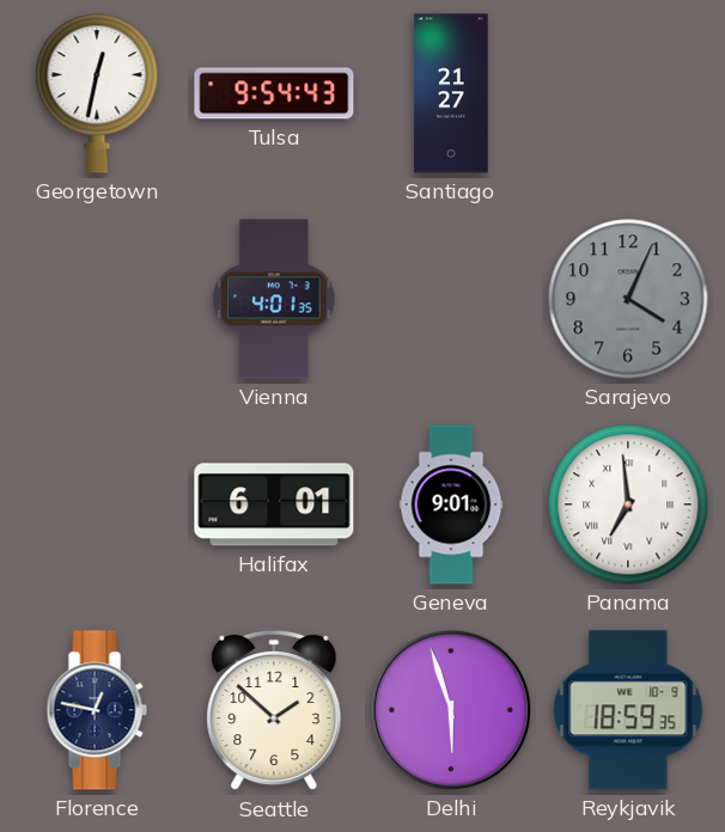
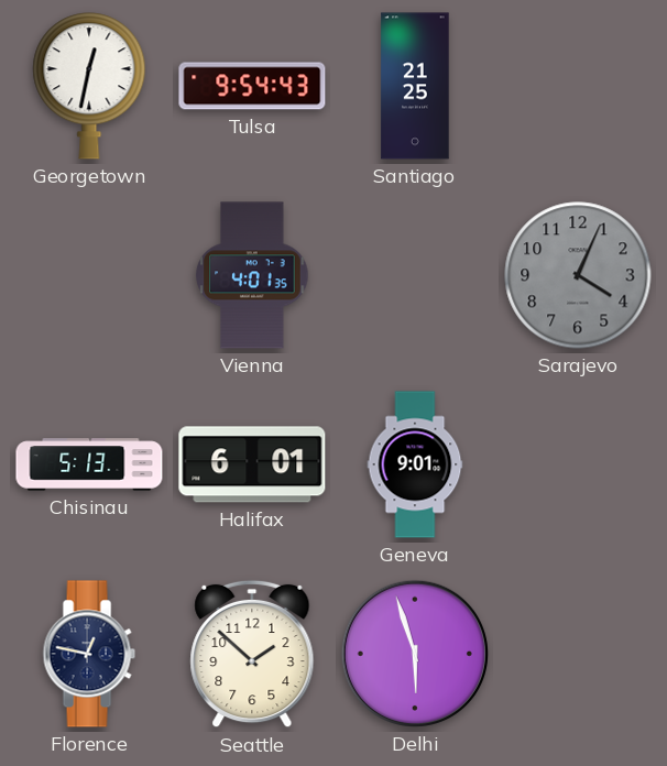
Santiago: 21:27 -> 21:25
Chisinau: none -> 5:13
Panama: 6:59 -> none
Reykjavik: 18:59 -> none
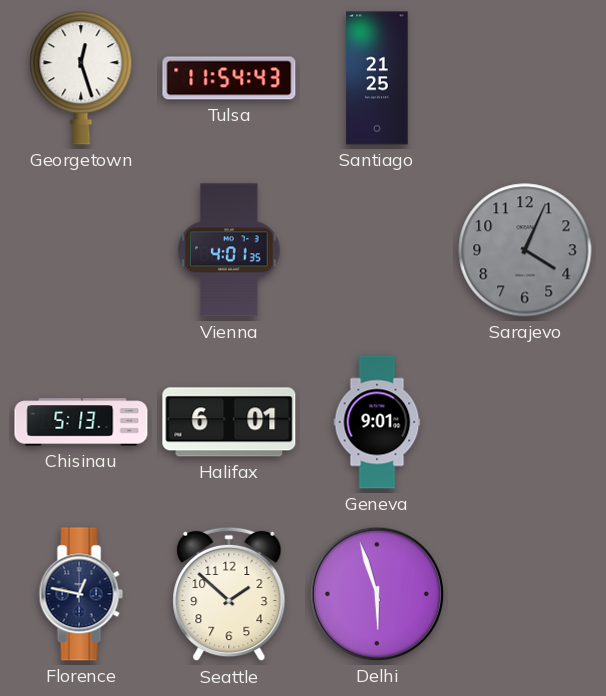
Georgetown: 12:32 -> 12:27
Tulsa: 9:54 -> 11:54
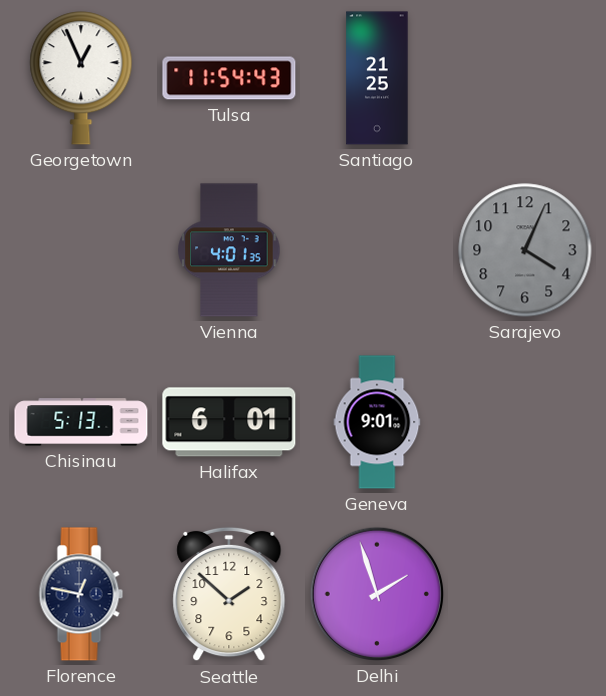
Georgetown: 12:27 -> 12:56
Delhi: 5:57 -> 1:57
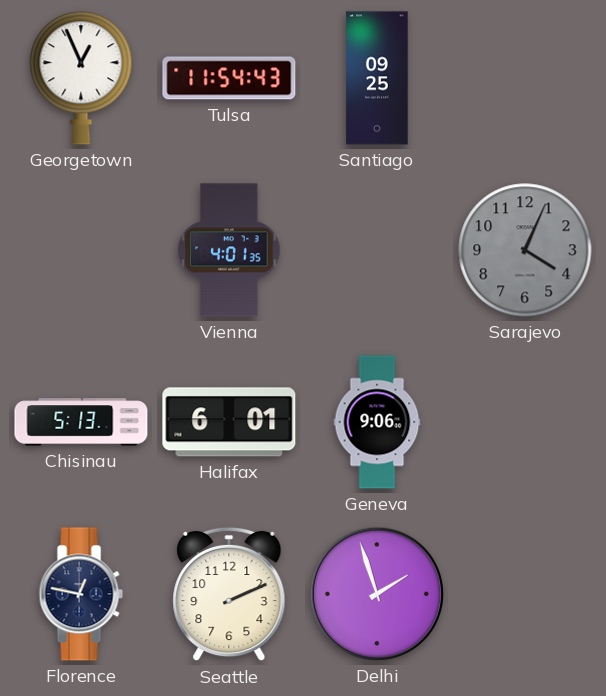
Santiago: 21:25 -> 09:25
Geneva: 9:01 -> 9:06
Seattle: 1:52 -> 2:11
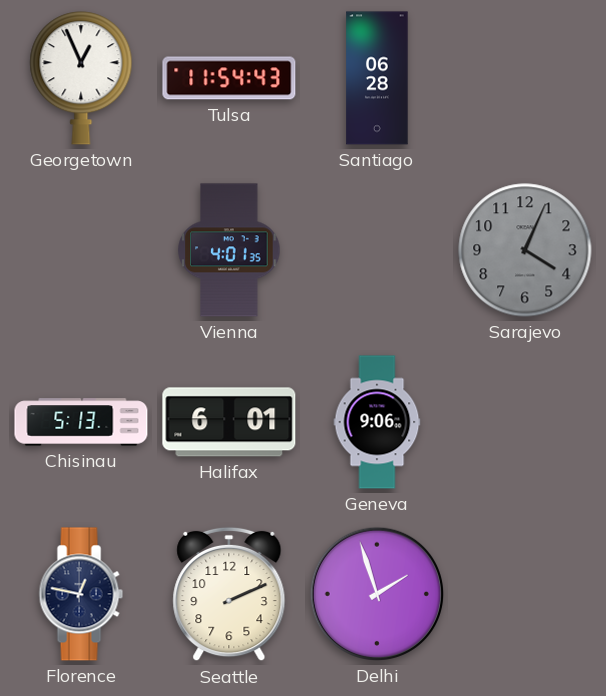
Santiago: 09:25 -> 06:28
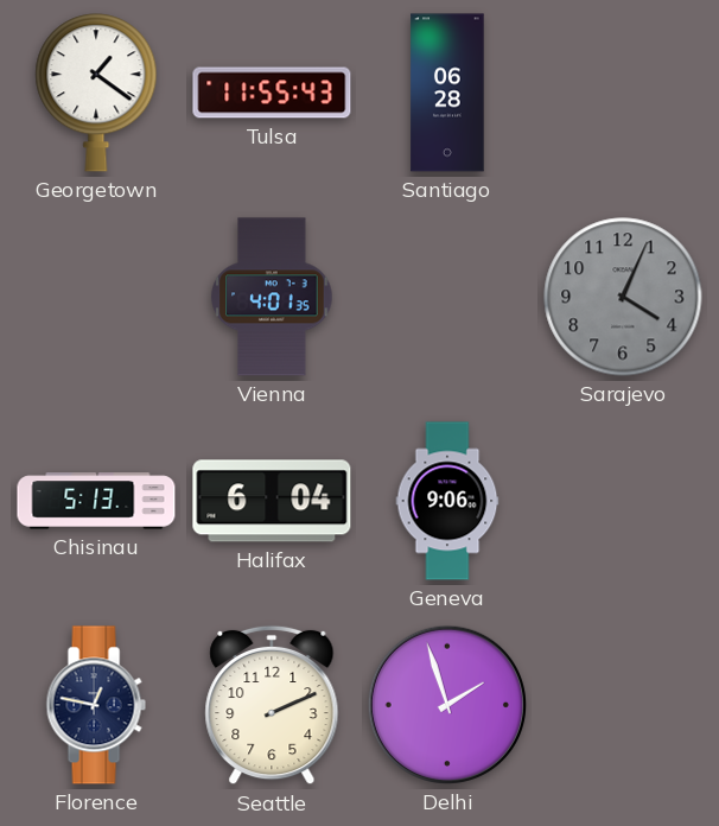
Georgetown: 12:56 -> 1:21
Tulsa: 11:54 -> 11:55
Halifax: 6:01 -> 6:04
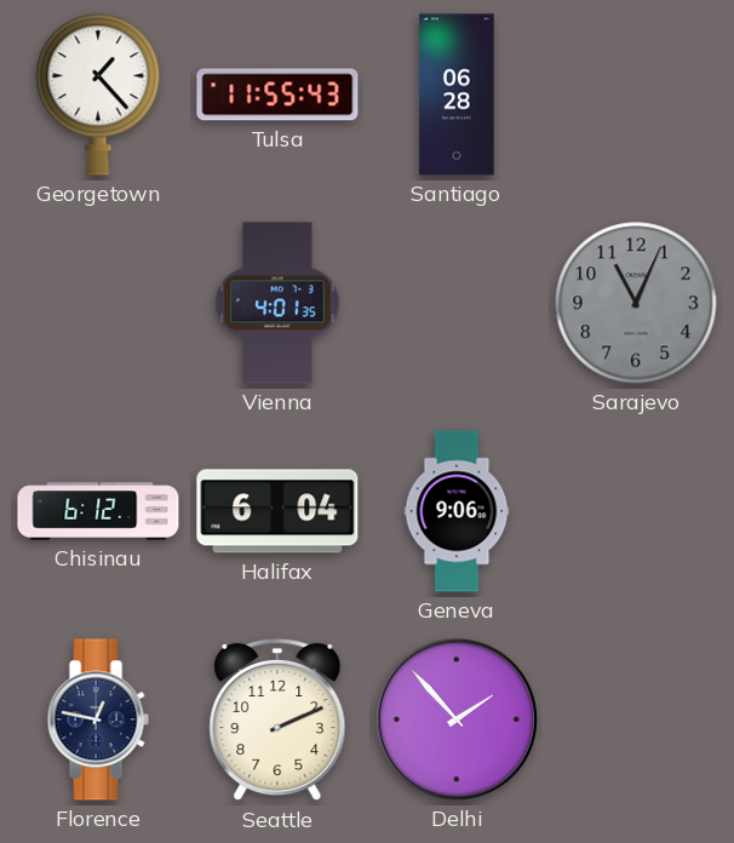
Georgetown: 1:21 -> 1:23
Sarajevo: 4:04 -> 11:04
Chisinau: 5:13 -> 6:12
Delhi: 1:57 -> 1:53
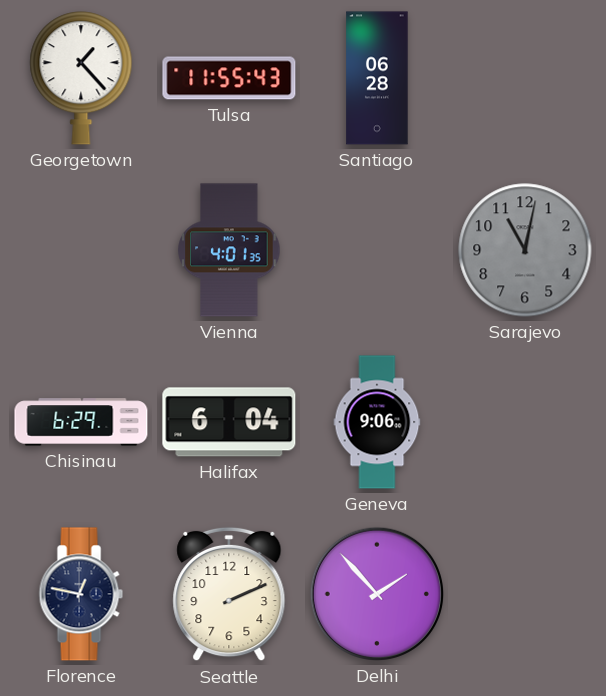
Sarajevo: 11:04 -> 11:02
Chisinau: 6:12 -> 6:29
